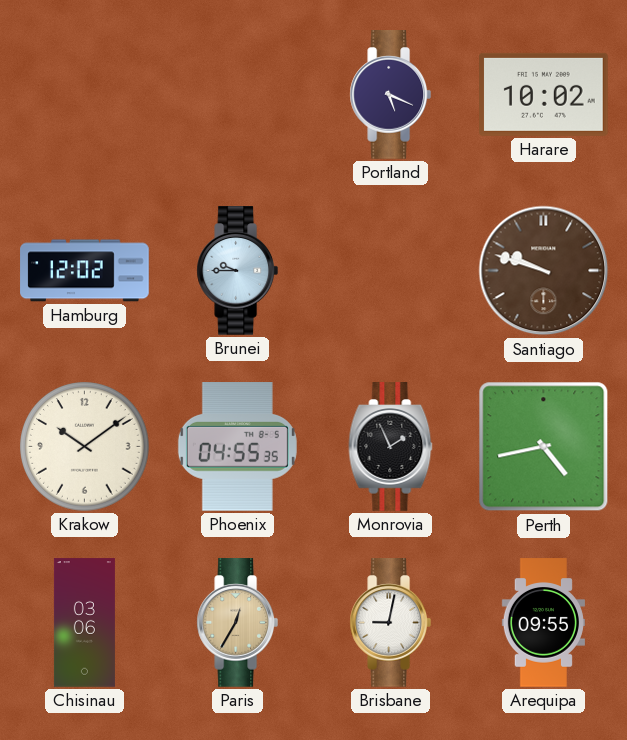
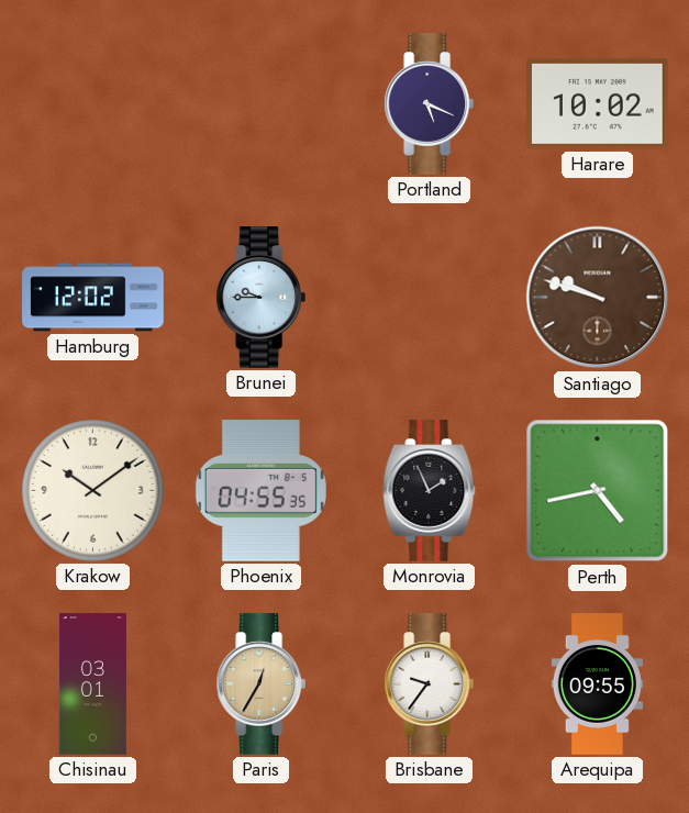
Chisinau: 03:06 -> 03:01
Brisbane: 9:02 -> 9:36
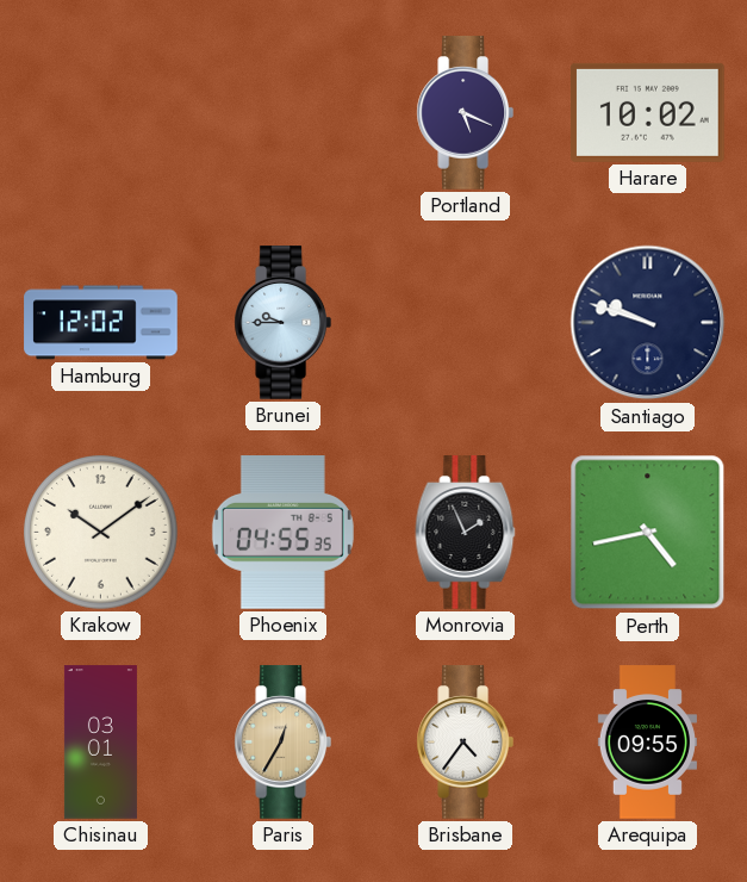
Santiago dial: brown -> navy
Brisbane: 9:36 -> 4:36
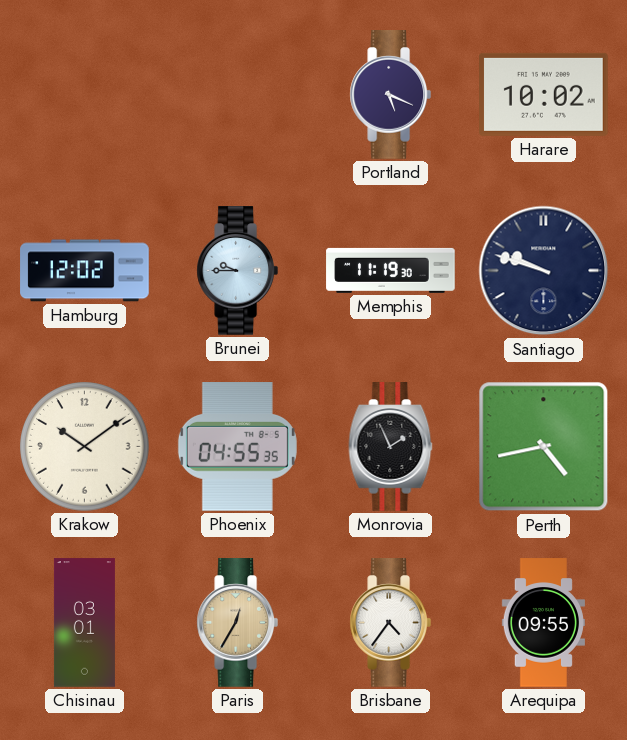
Memphis: none -> 11:19
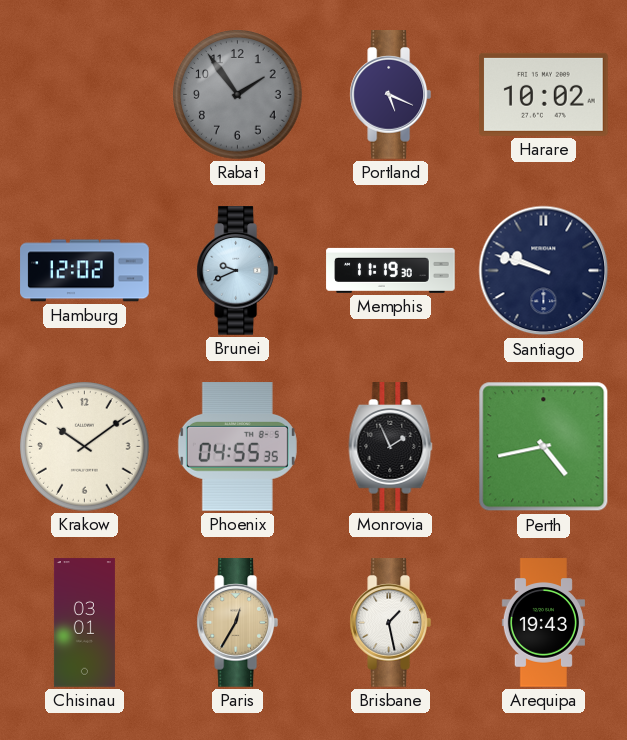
Rabat: none -> 1:54
Brunei: 9:45 -> 9:41
Brisbane: 4:36 -> 1:28
Arequipa: 09:55 -> 19:43
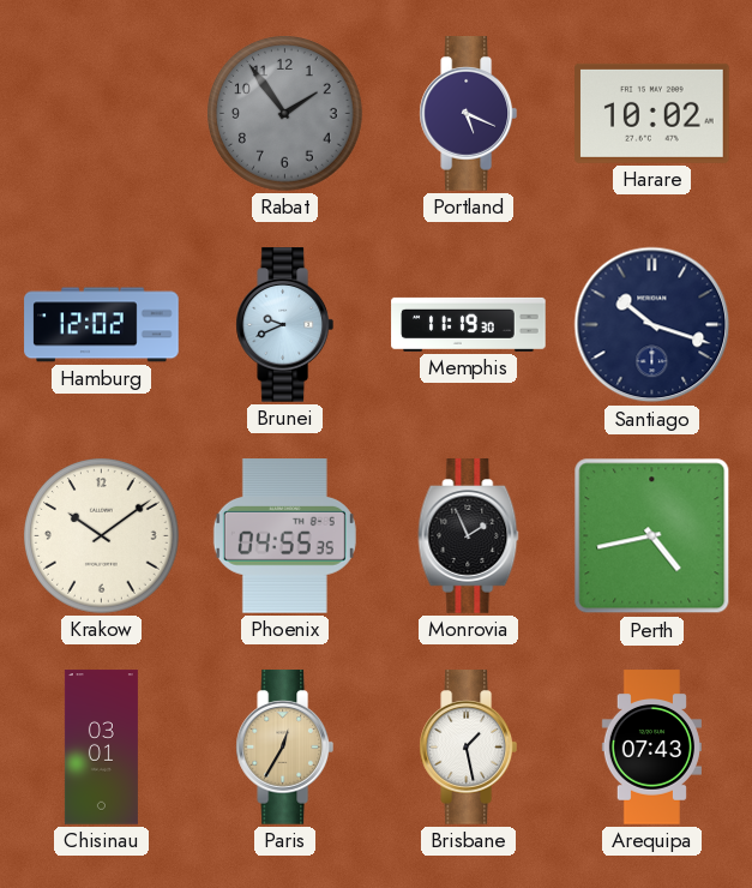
Santiago: 9:48 -> 10:18
Arequipa: 19:43 -> 07:43
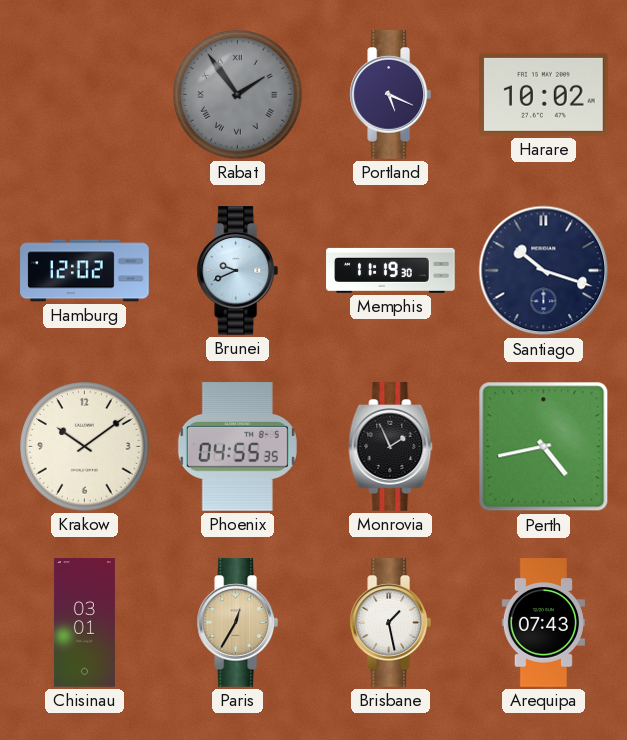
Rabat numerals: Arabic -> Roman
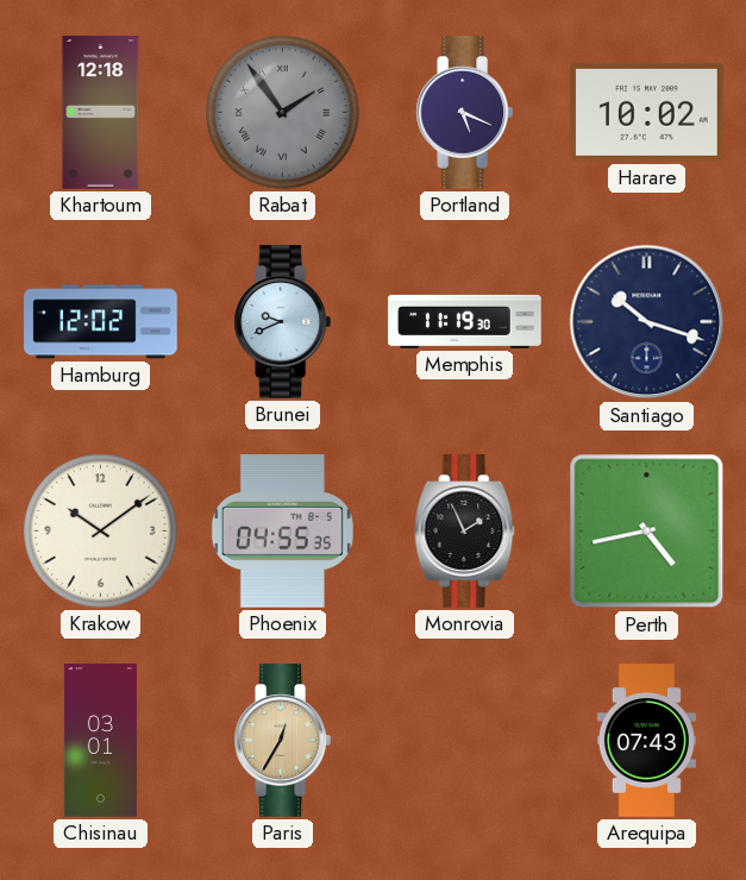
Khartoum: none -> 12:18
Brisbane: 1:28 -> none
